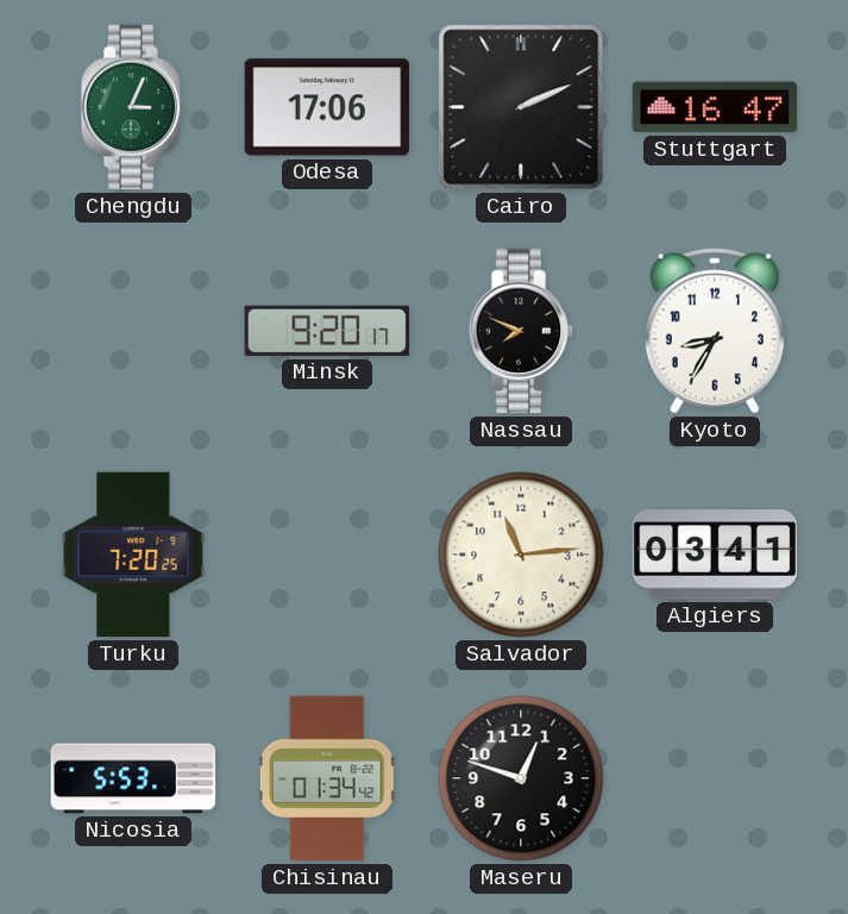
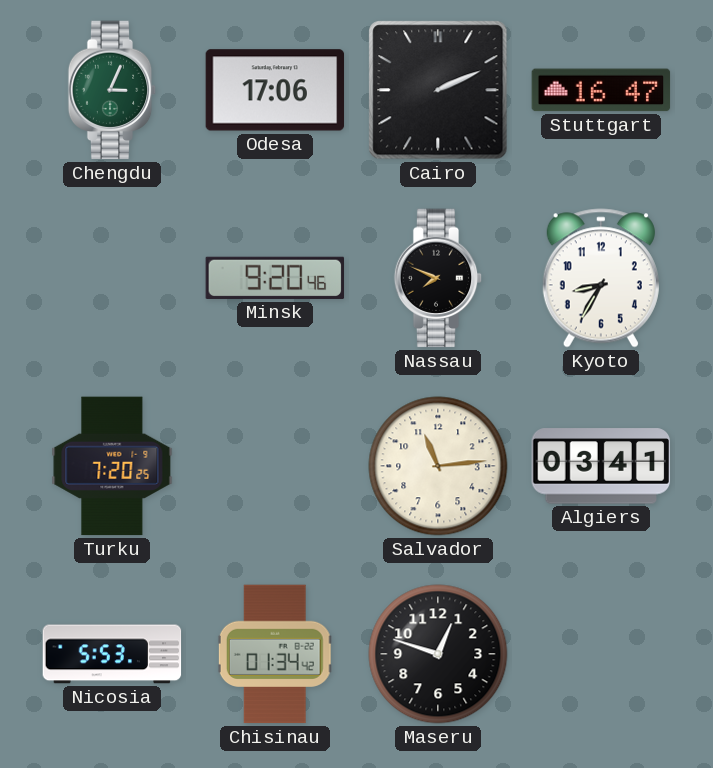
Minsk: 9:20:17 -> 9:20:46
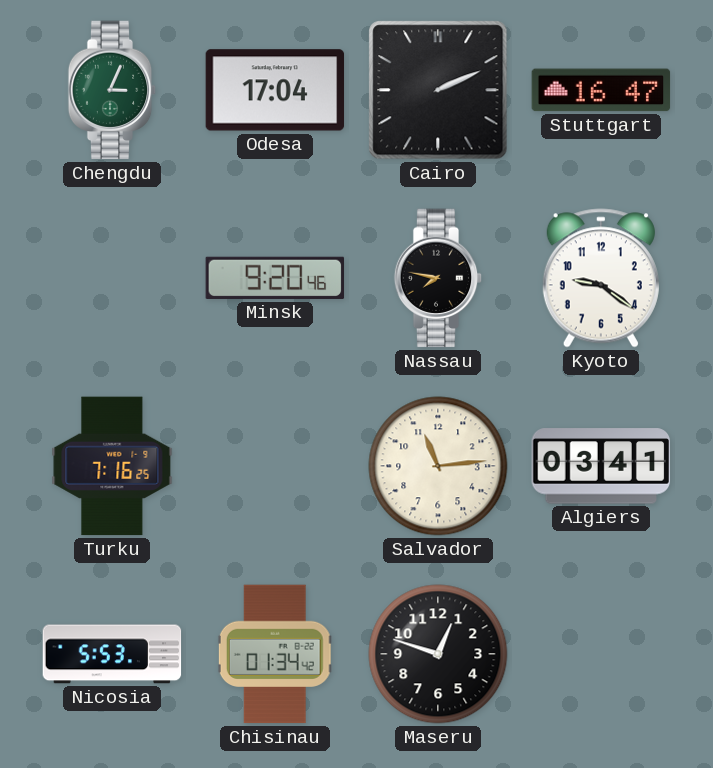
Odesa: 17:06 -> 17:04
Nassau: 7:49 -> 7:47
Kyoto: 8:35 -> 9:21
Turku: 7:20 -> 7:16
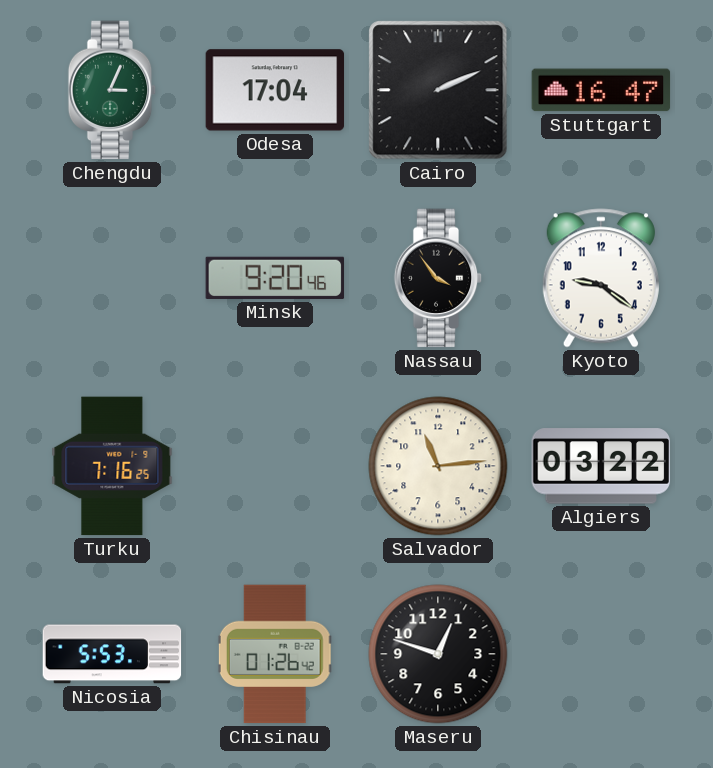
Nassau: 7:47 -> 3:54
Algiers: 03:41 -> 03:22
Chisinau: 01:34 -> 01:26
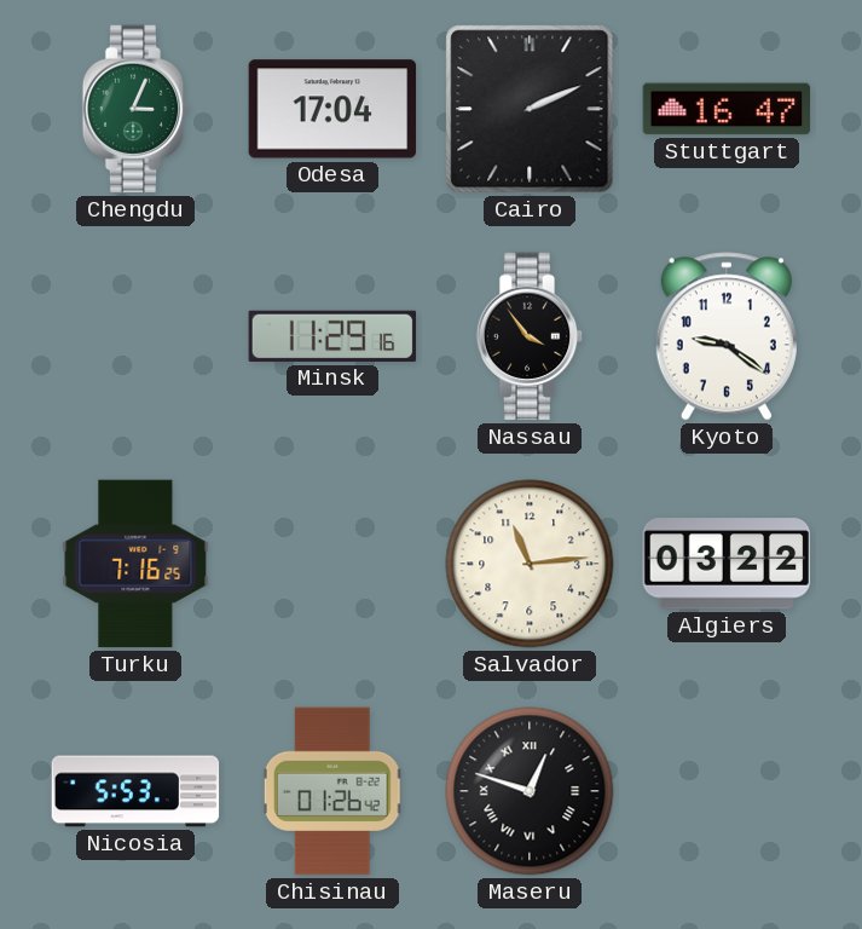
Minsk: 9:20 -> 11:29
Maseru numerals: Arabic -> Roman
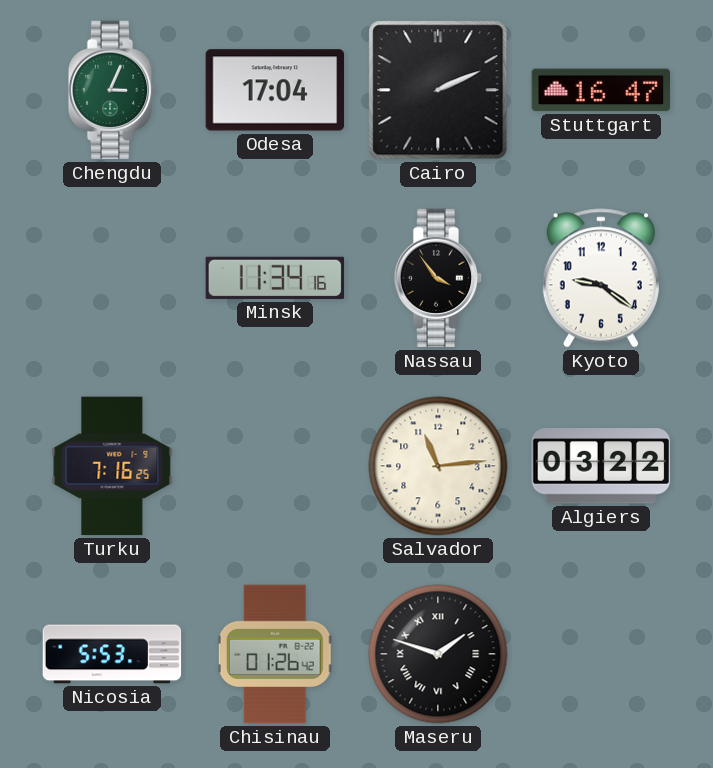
Minsk: 11:29 -> 11:34
Maseru: 12:48 -> 1:48
